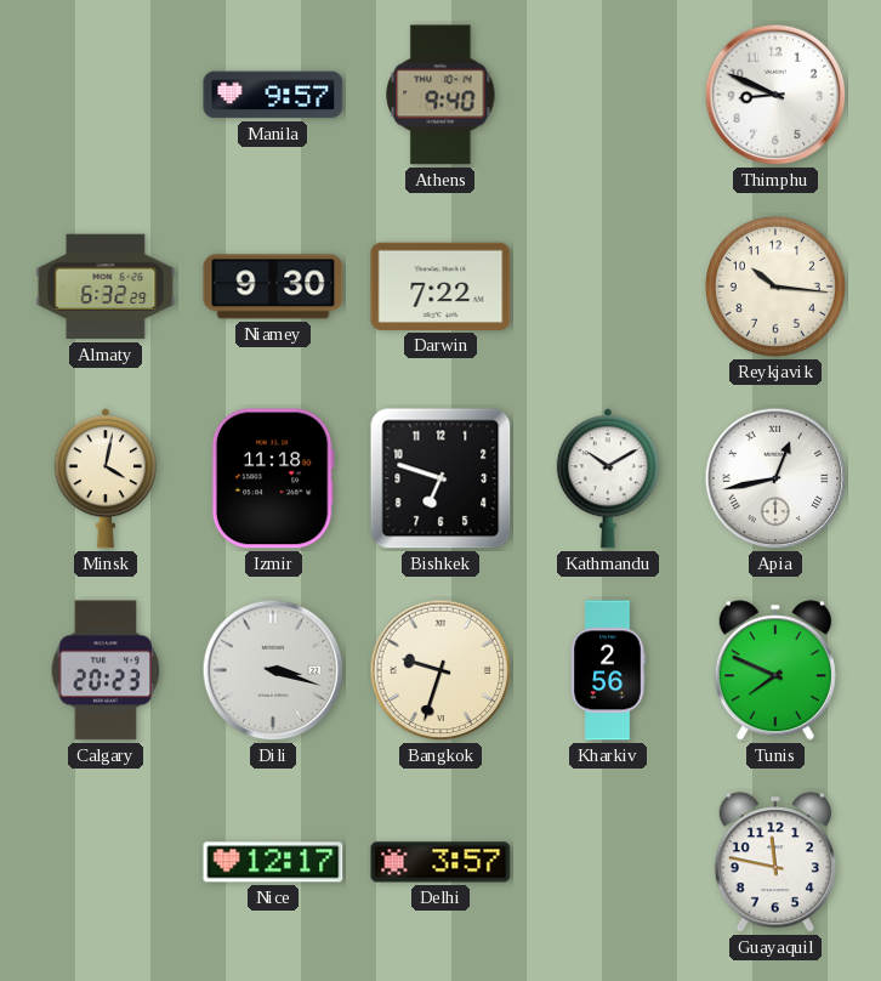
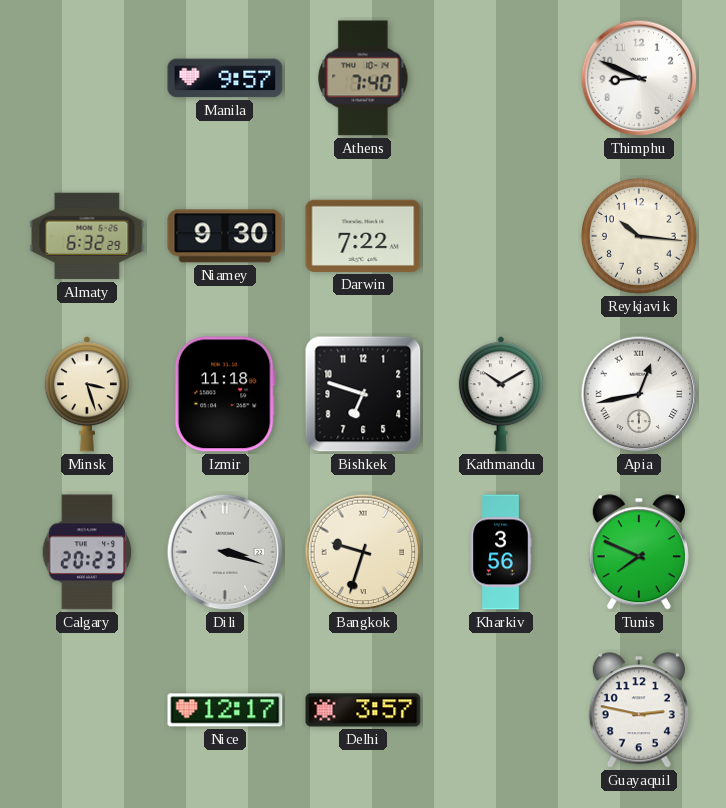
Athens: 9:40 -> 7:40
Minsk: 4:02 -> 3:27
Kharkiv: 2:56 -> 3:56
Guayaquil: 11:47 -> 2:47
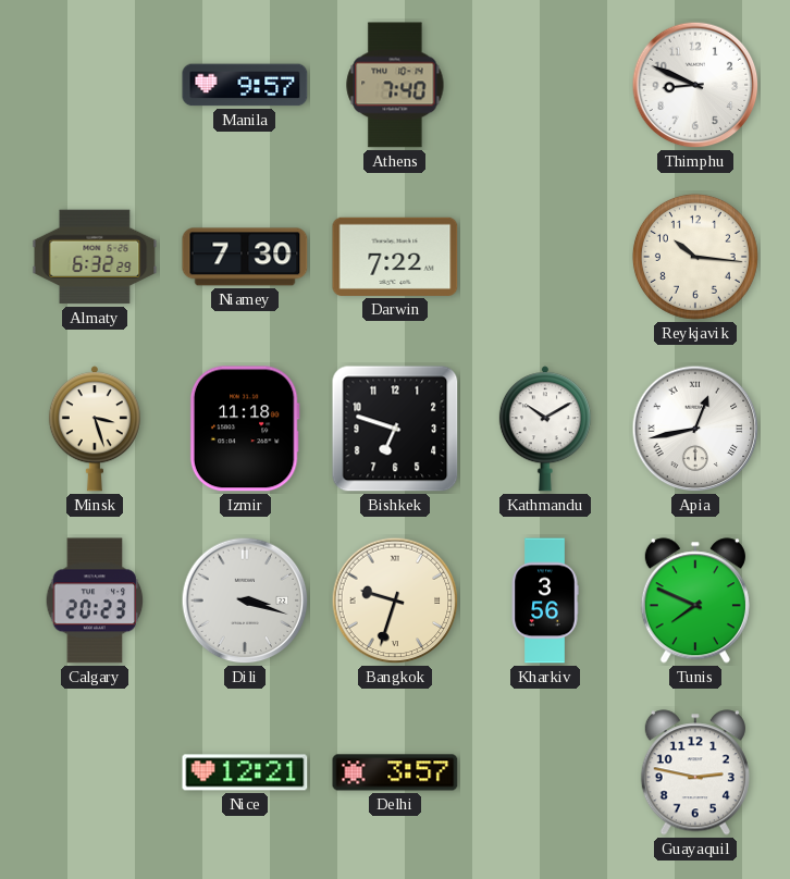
Niamey: 9:30 -> 7:30
Nice: 12:17 -> 12:21
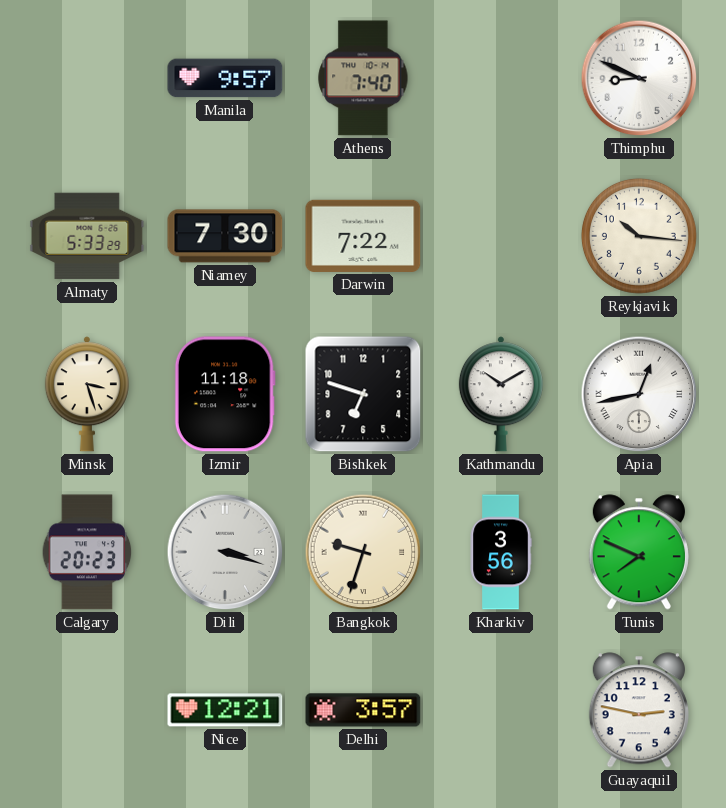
Almaty: 6:32 -> 5:33
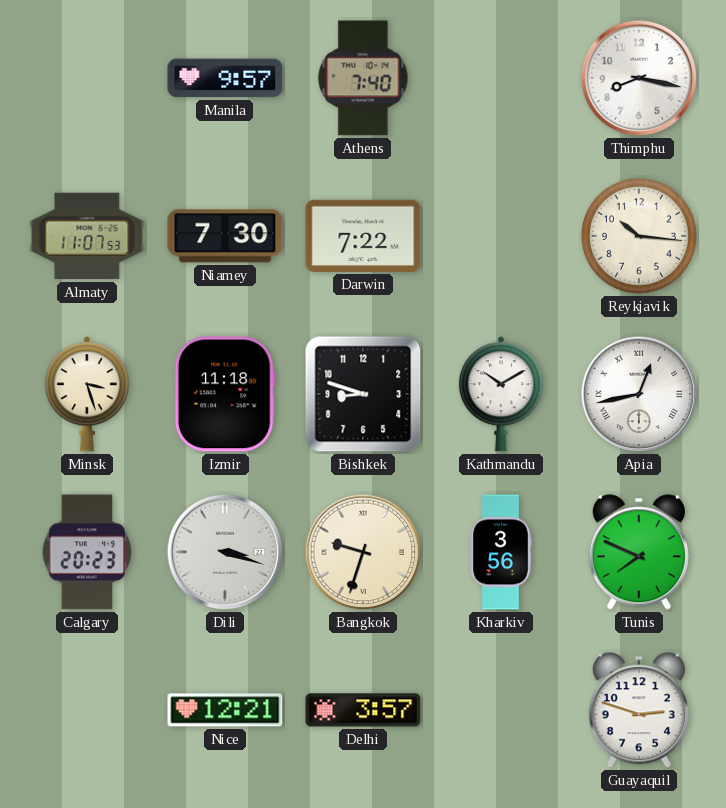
Thimphu: 8:49 -> 8:17
Almaty: 5:33 -> 11:07
Bishkek: 6:48 -> 8:48
Guayaquil: 2:47 -> 2:48
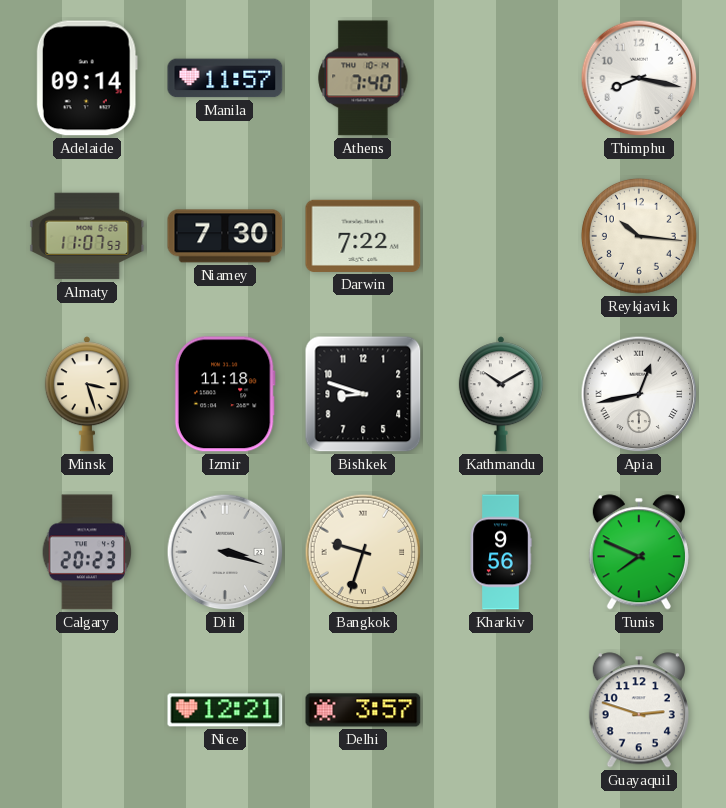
Adelaide: none -> 09:14
Manila: 9:57 -> 11:57
Kharkiv: 3:56 -> 9:56
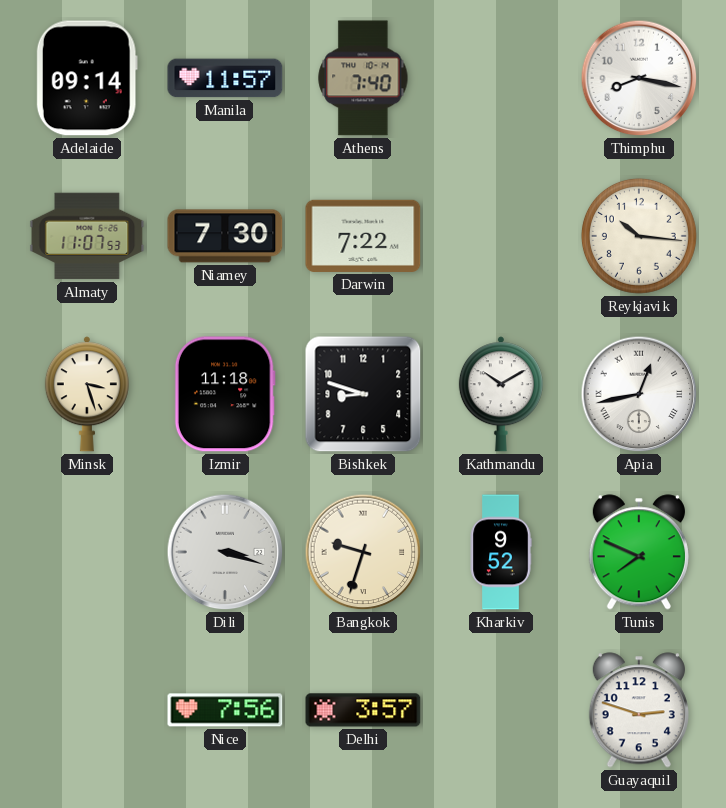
Calgary: 20:23 -> none
Kharkiv: 9:56 -> 9:52
Nice: 12:21 -> 7:56
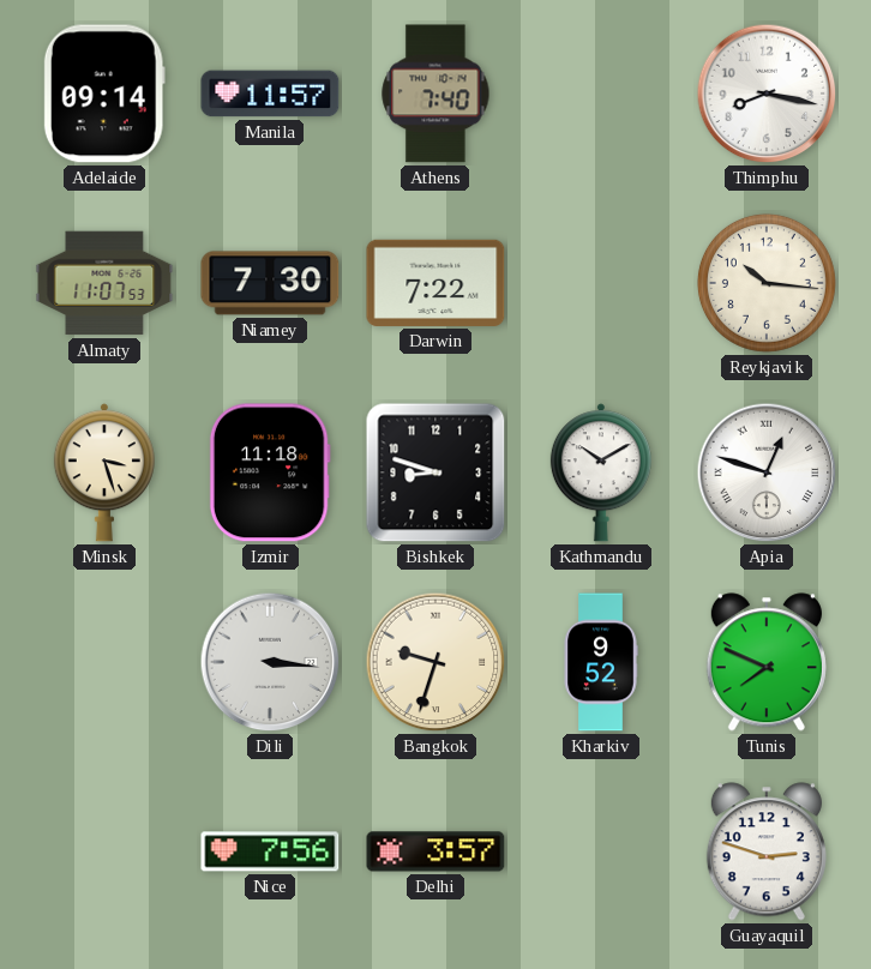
Apia: 12:43 -> 12:48
Dili: 3:18 -> 3:16
